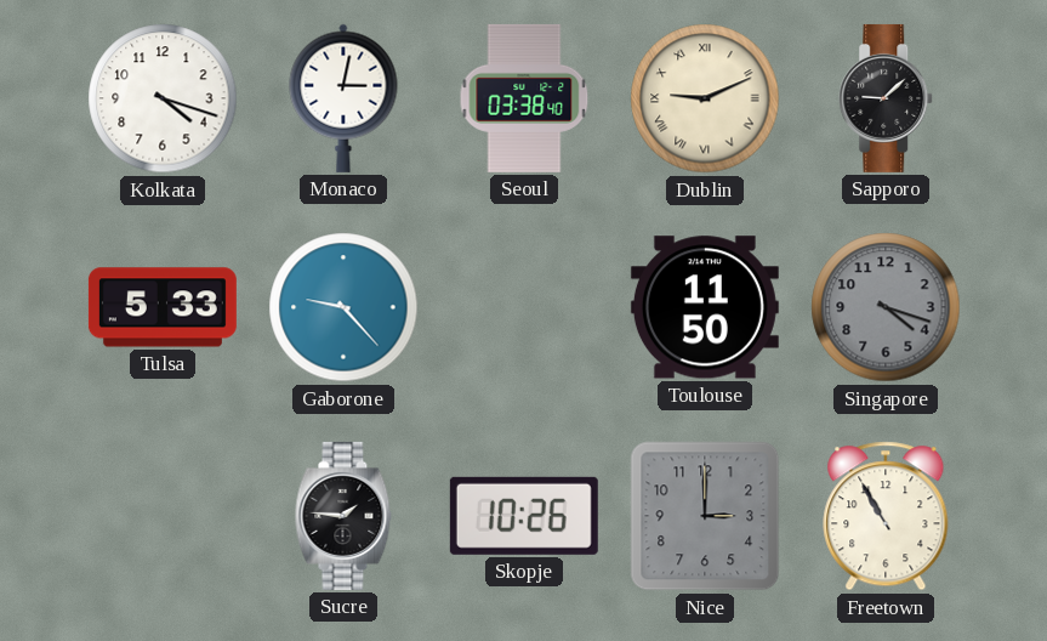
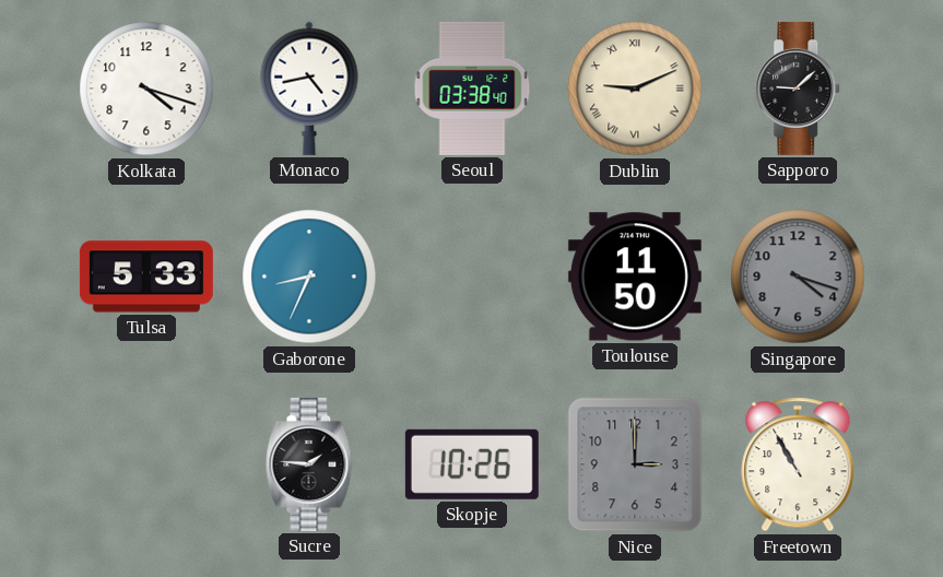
Monaco: 3:02 -> 4:43
Gaborone: 9:23 -> 8:34
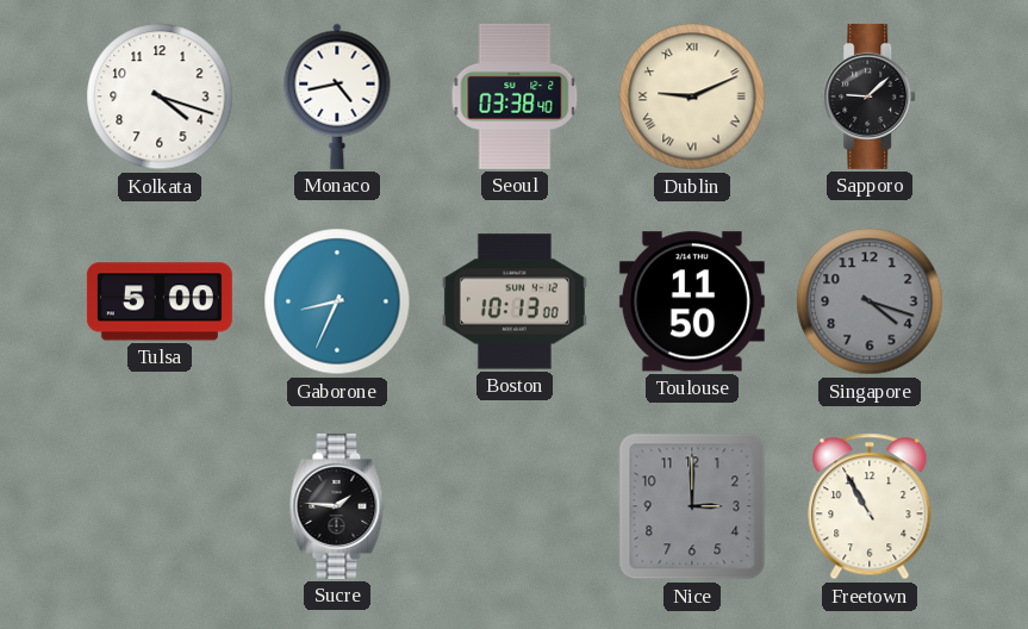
Tulsa: 5:33 -> 5:00
Boston: none -> 10:13
Skopje: 10:26 -> none
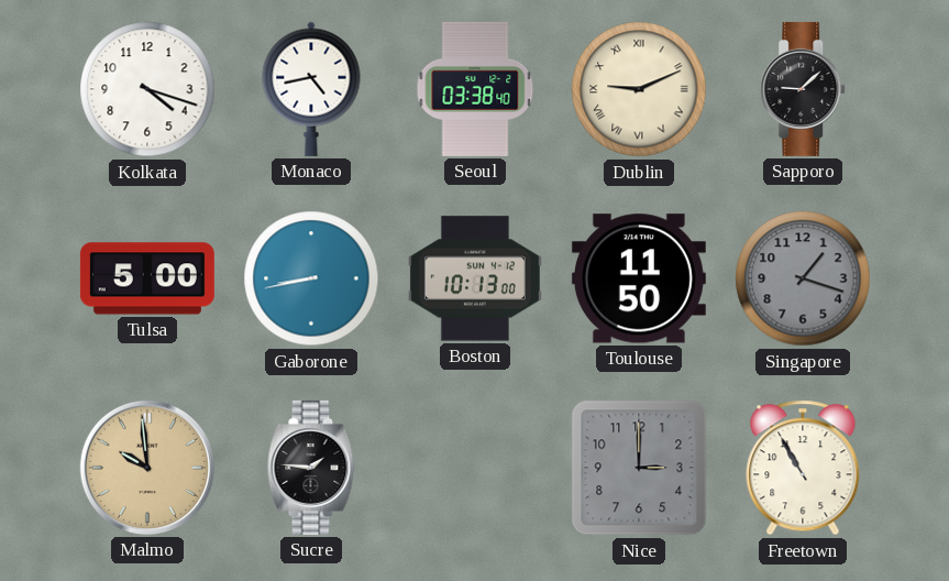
Gaborone: 8:34 -> 8:43
Singapore: 4:18 -> 1:18
Malmo: none -> 9:59
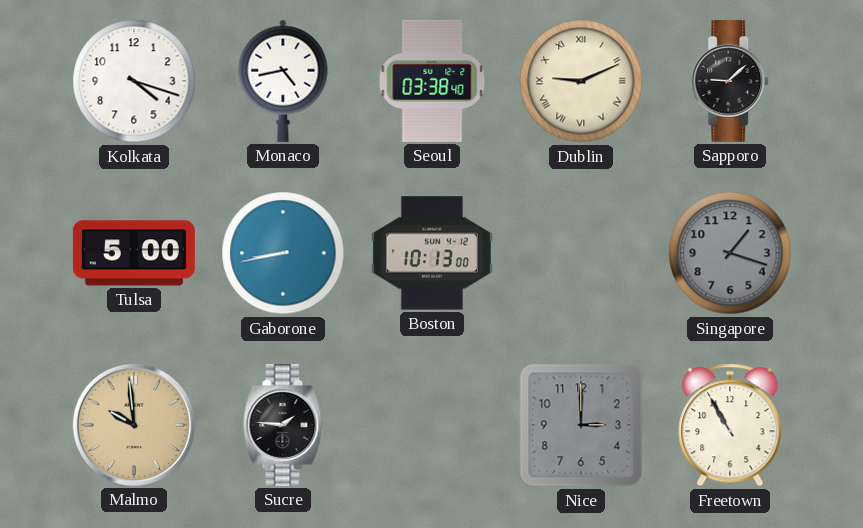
Toulouse: 11:50 -> none
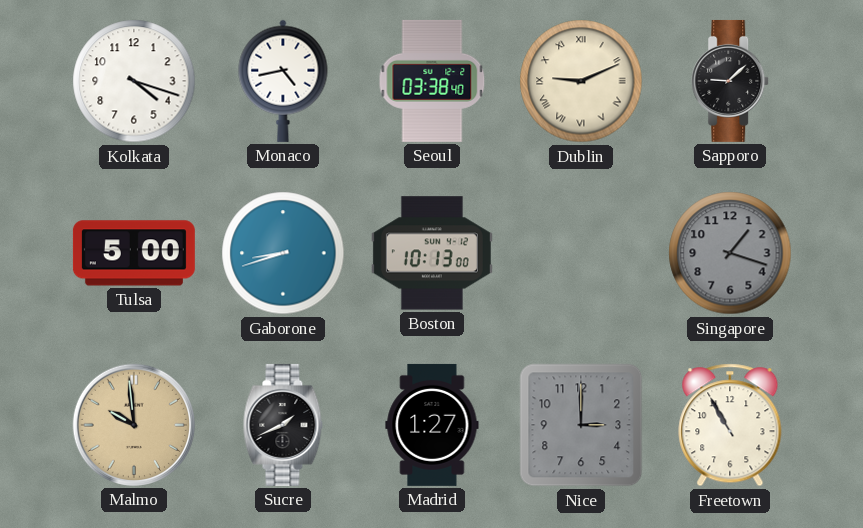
Gaborone: 8:43 -> 8:42
Sucre: 1:46 -> 1:41
Madrid: none -> 1:27
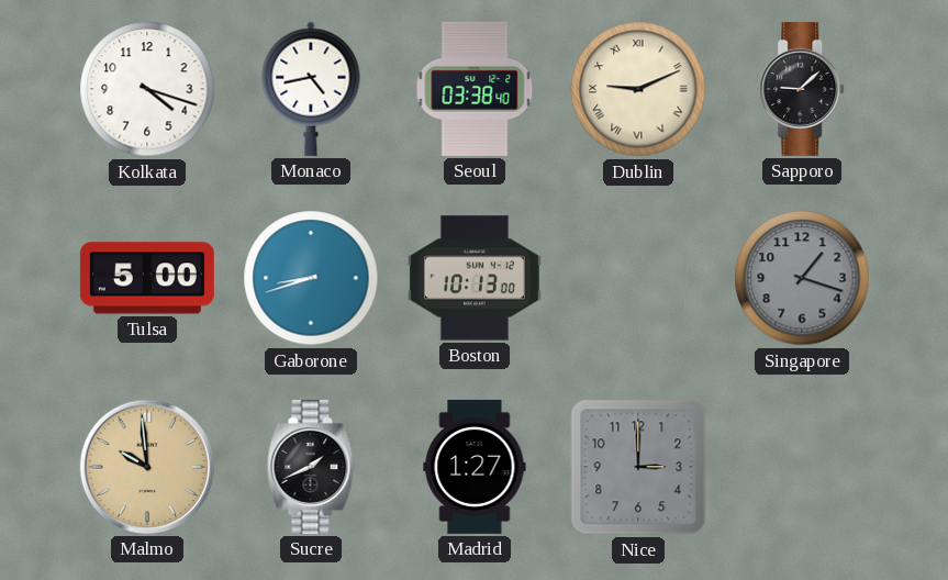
Freetown: 10:55 -> none
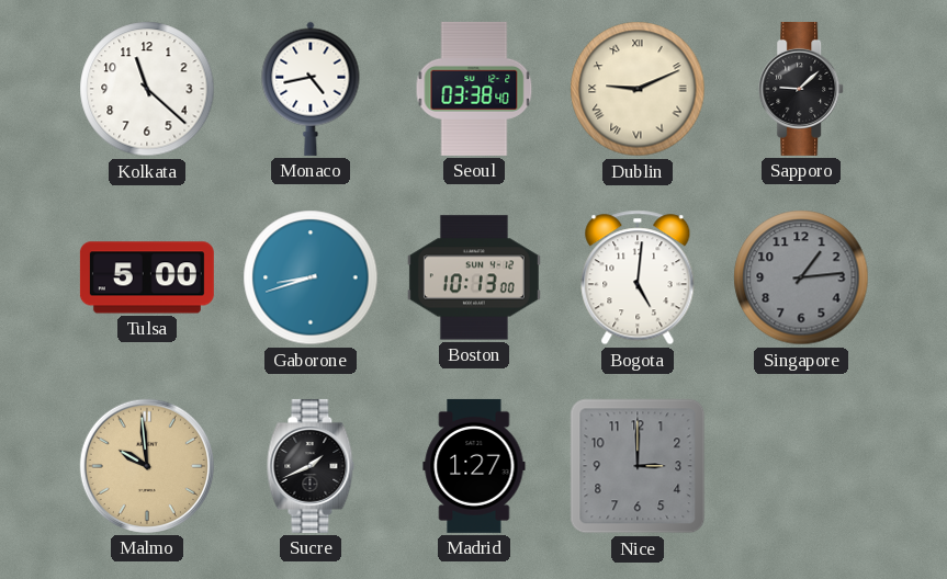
Kolkata: 4:18 -> 11:22
Bogota: none -> 5:01
Singapore: 1:18 -> 1:14
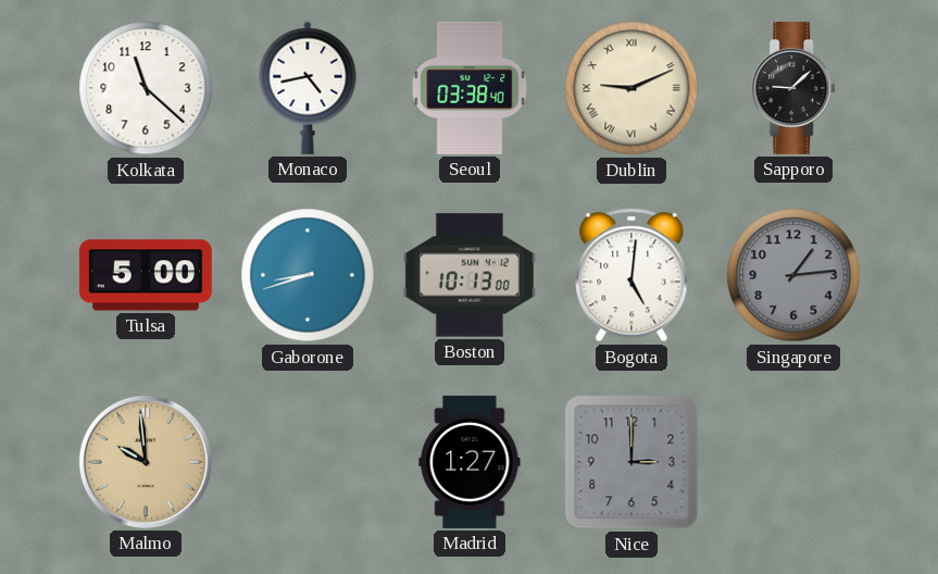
Sucre: 1:41 -> none
